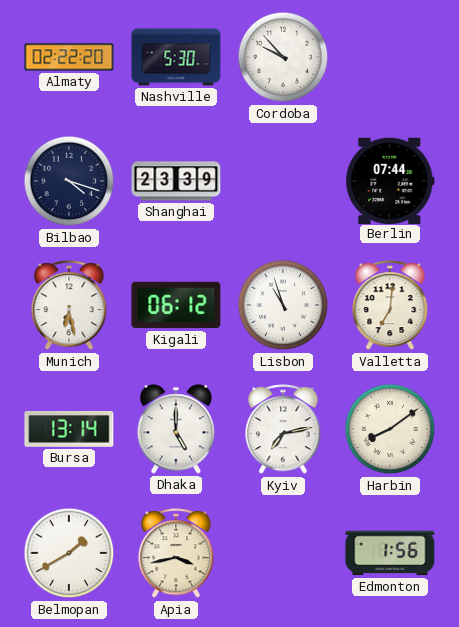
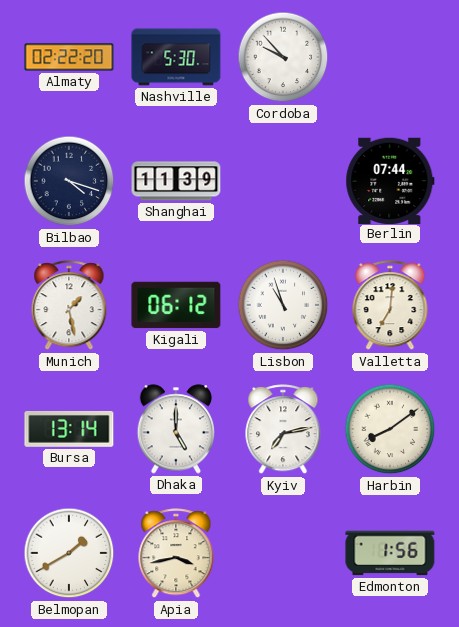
Shanghai: 23:39 -> 11:39
Munich: 6:28 -> 1:28
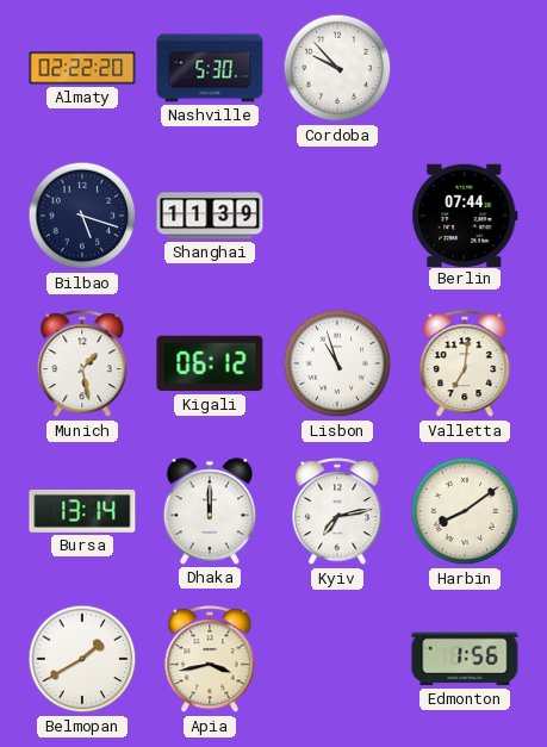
Bilbao: 4:18 -> 5:18
Dhaka: 5:00 -> 12:00
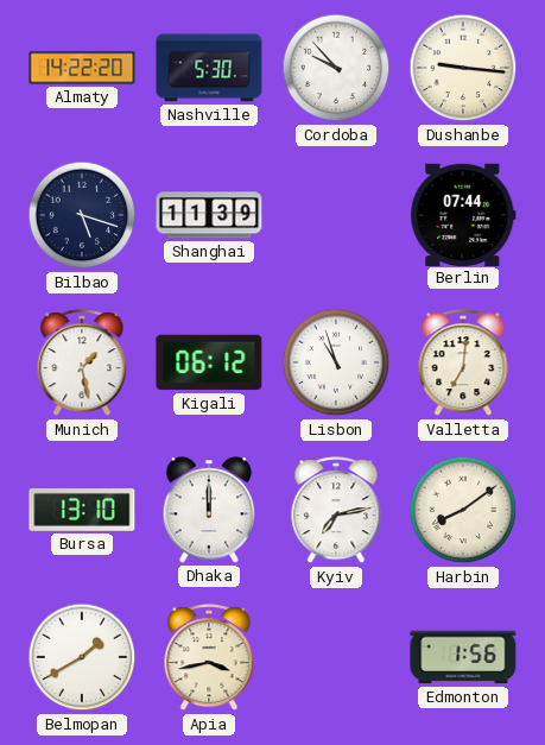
Almaty: 02:22 -> 14:22
Dushanbe: none -> 9:16
Bursa: 13:14 -> 13:10
